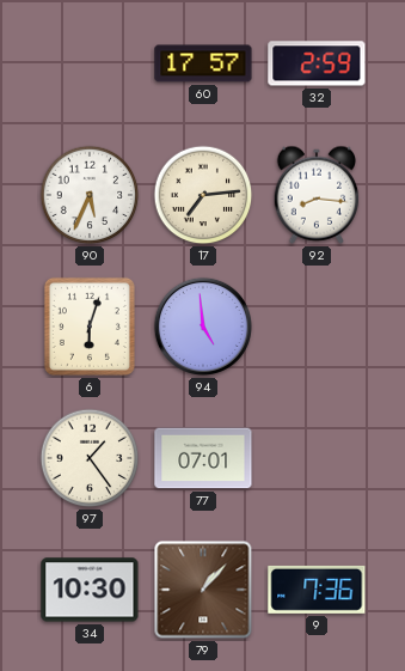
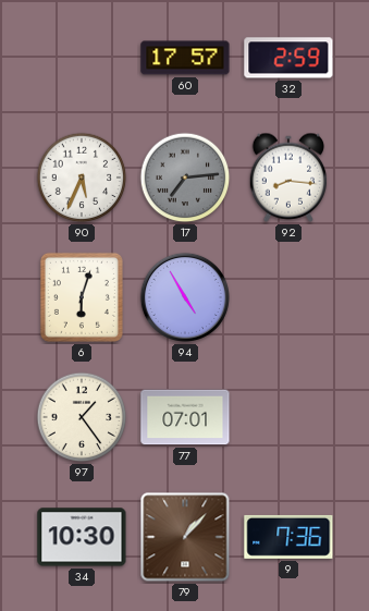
17 dial: cream -> grey
94: 4:59 -> 4:55
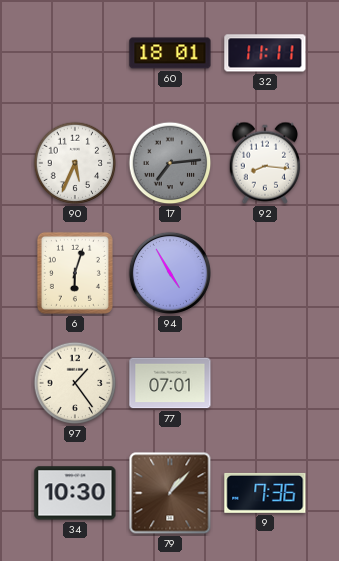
60: 17:57 -> 18:01
32: 2:59 -> 11:11
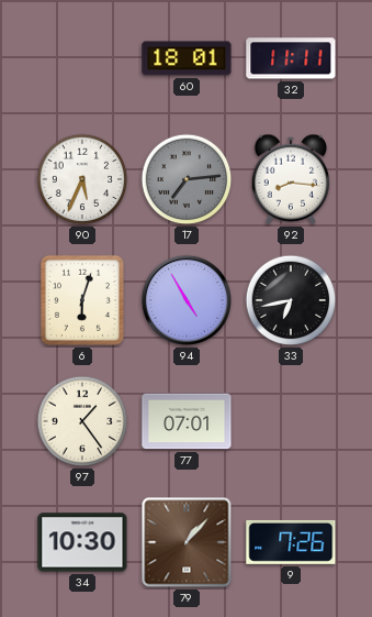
33: none -> 6:43
9: 7:36 -> 7:26
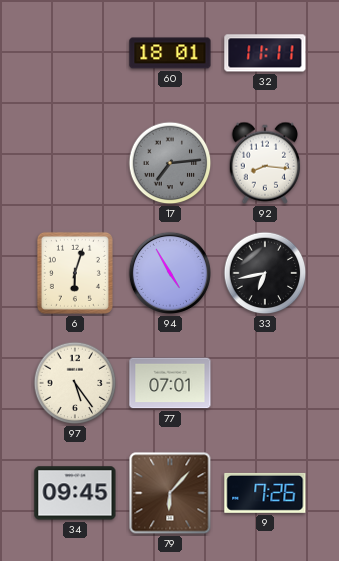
90: 5:34 -> none
97: 1:24 -> 5:24
34: 10:30 -> 09:45
79: 1:07 -> 6:07
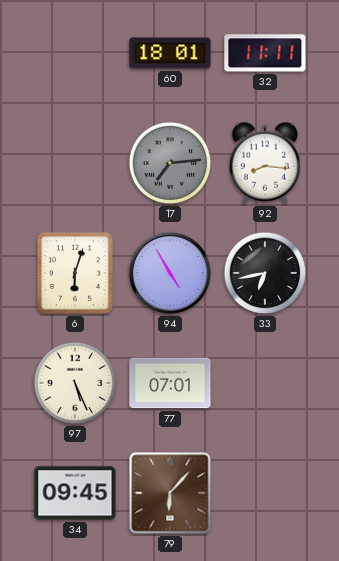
97: 5:24 -> 5:26
9: 7:26 -> none
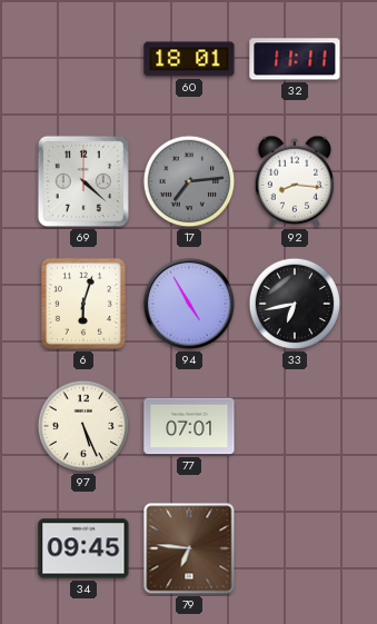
69: none -> 4:22
79: 6:07 -> 6:46
